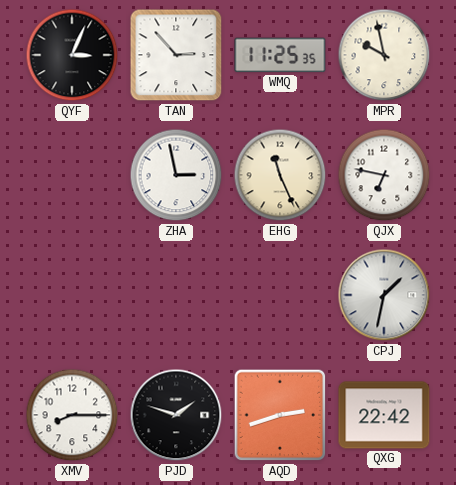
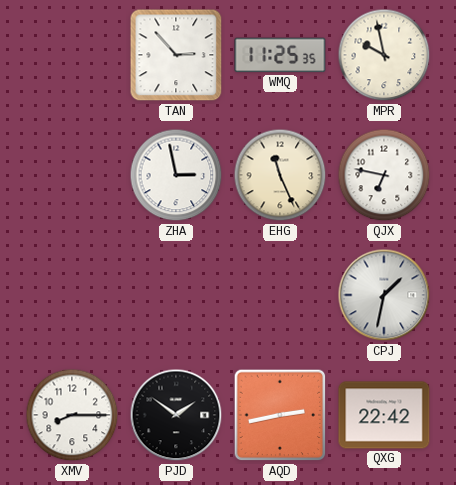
QYF: 3:04 -> none
PJD: 1:48 -> 1:51
AQD: 2:42 -> 2:43
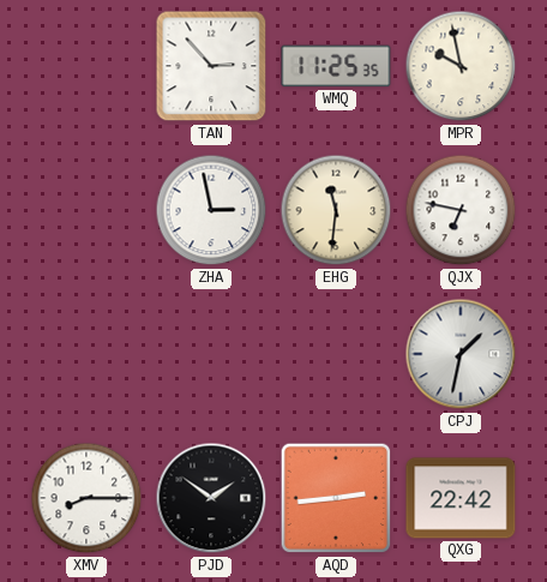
EHG: 11:26 -> 11:31
AQD: 2:43 -> 2:44
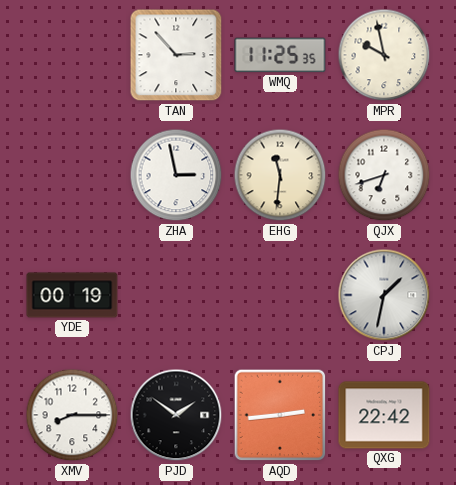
QJX: 6:47 -> 6:42
YDE: none -> 00:19
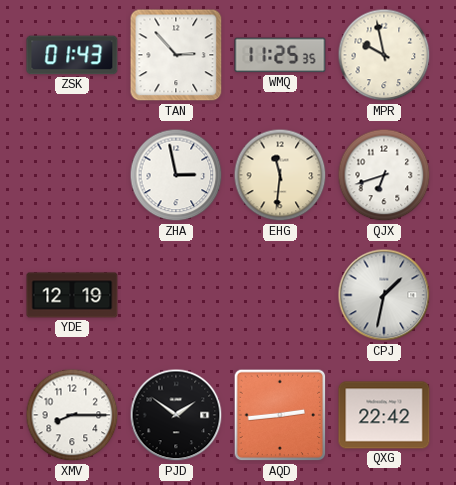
ZSK: none -> 01:43
YDE: 00:19 -> 12:19
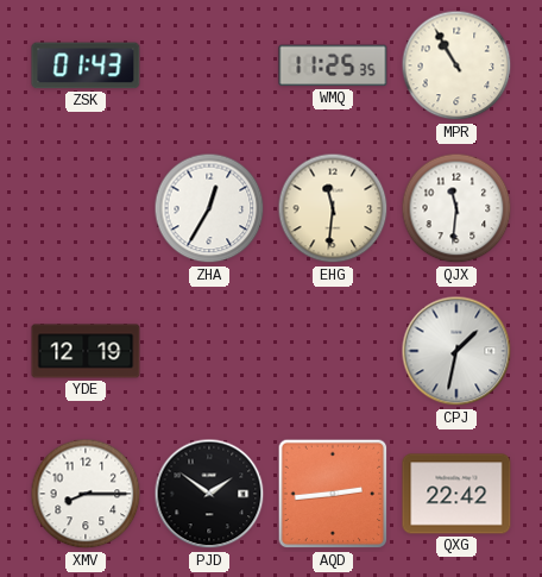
TAN: 2:53 -> none
MPR: 9:58 -> 10:55
ZHA: 2:58 -> 12:35
QJX: 6:42 -> 11:31
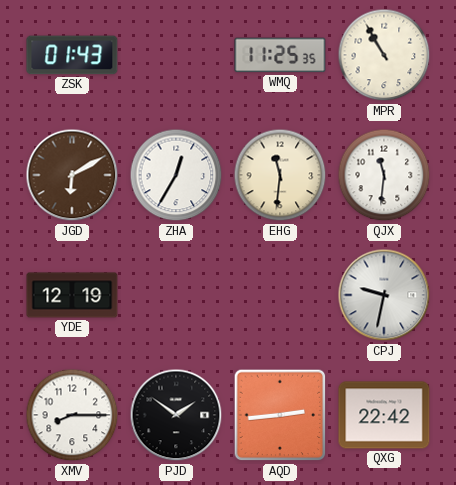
JGD: none -> 6:10
CPJ: 1:32 -> 9:32
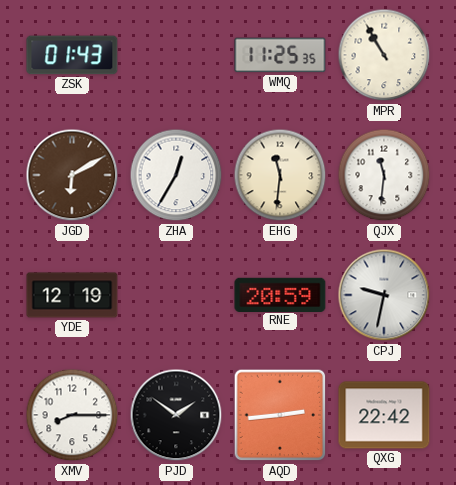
RNE: none -> 20:59
